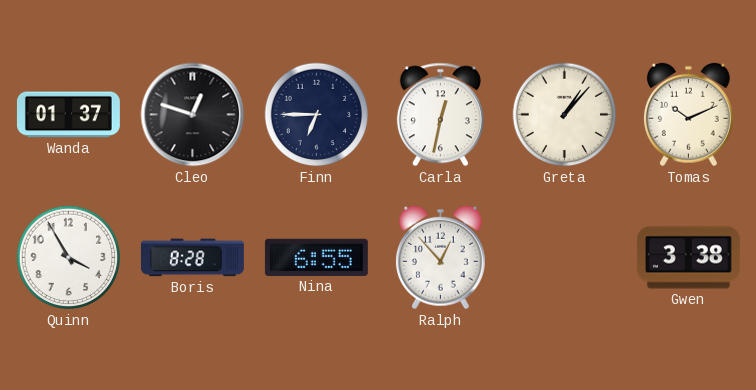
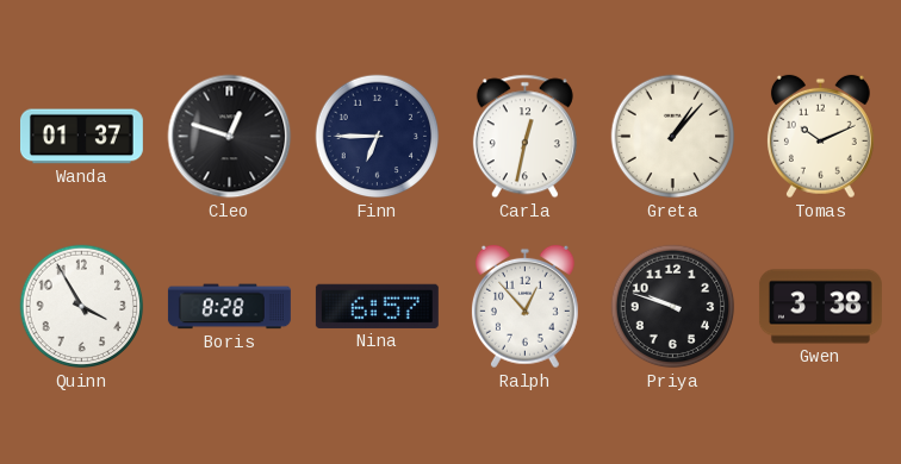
Nina: 6:55 -> 6:57
Priya: none -> 9:48
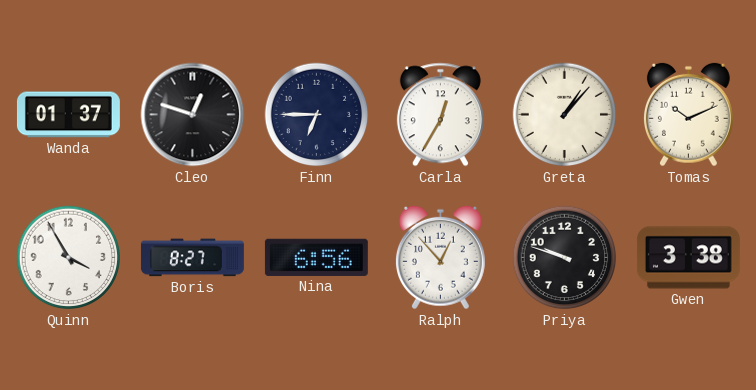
Carla: 12:32 -> 12:35
Boris: 8:28 -> 8:27
Nina: 6:57 -> 6:56
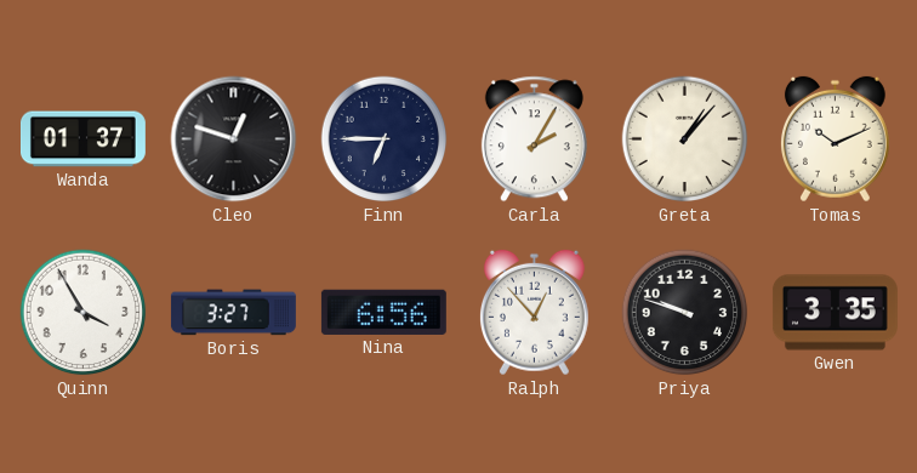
Carla: 12:35 -> 2:05
Boris: 8:27 -> 3:27
Gwen: 3:38 -> 3:35
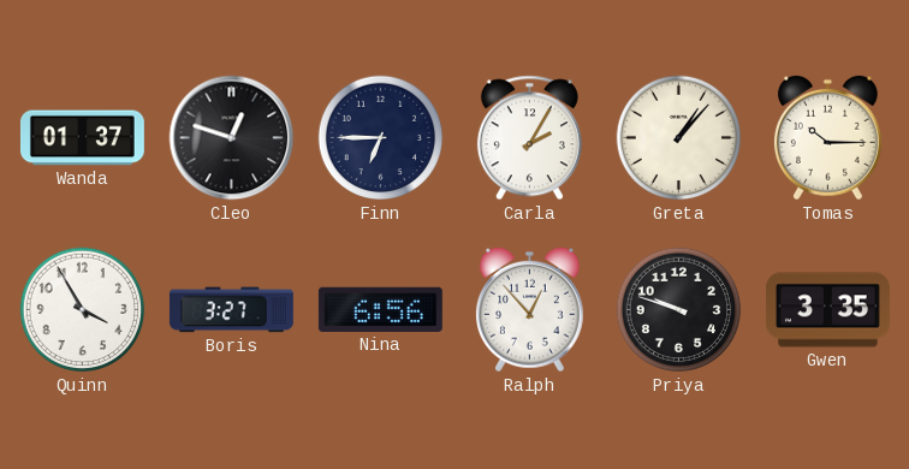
Tomas: 10:11 -> 10:15
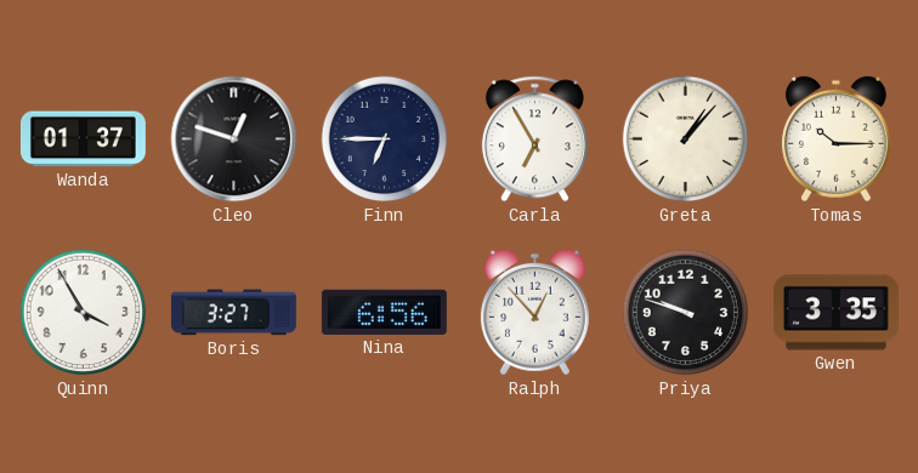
Carla: 2:05 -> 6:55
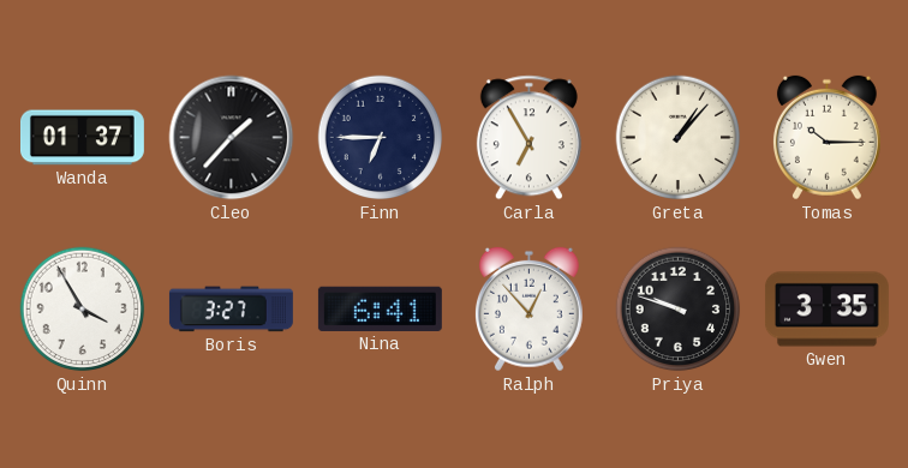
Cleo: 12:48 -> 1:37
Nina: 6:56 -> 6:41
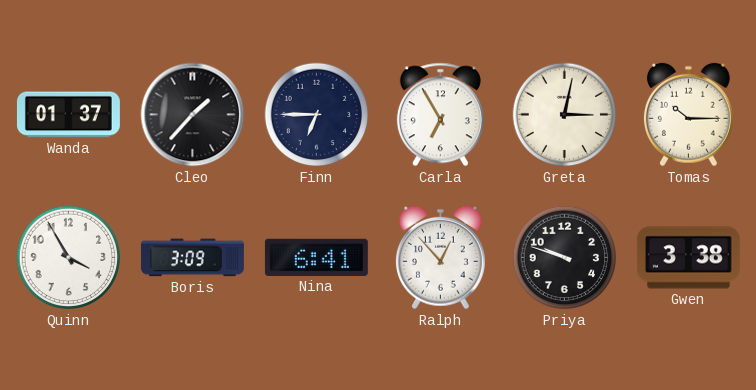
Greta: 1:07 -> 3:02
Boris: 3:27 -> 3:09
Gwen: 3:35 -> 3:38
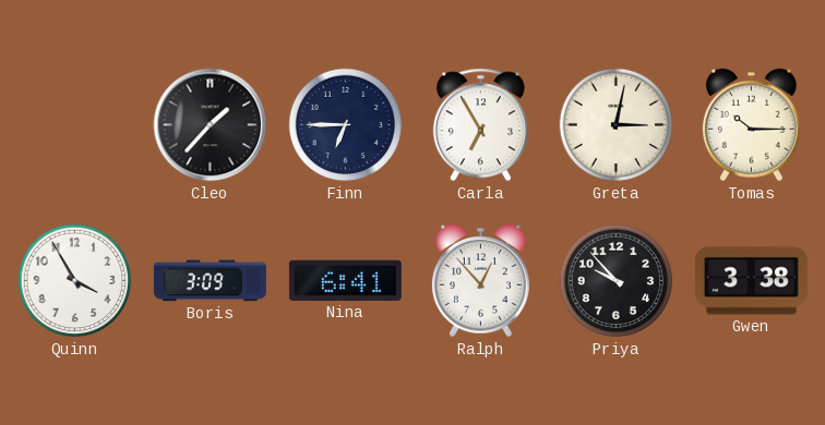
Wanda: 01:37 -> none
Priya: 9:48 -> 9:53
